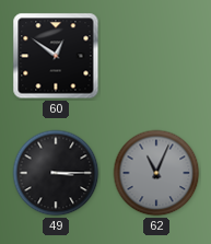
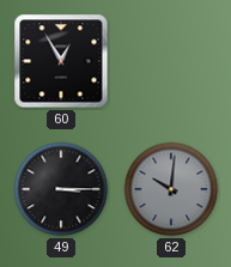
60: 12:51 -> 12:55
62: 11:04 -> 10:01
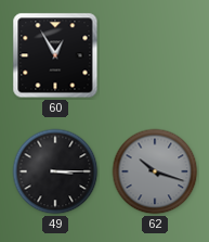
62: 10:01 -> 10:18
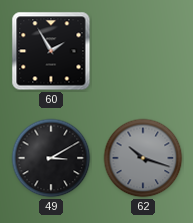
60: 12:55 -> 1:55
49: 3:15 -> 3:10
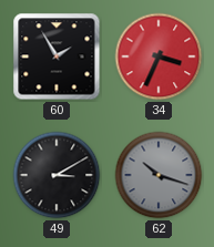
34: none -> 3:34
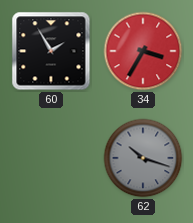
34: 3:34 -> 3:35
49: 3:10 -> none
